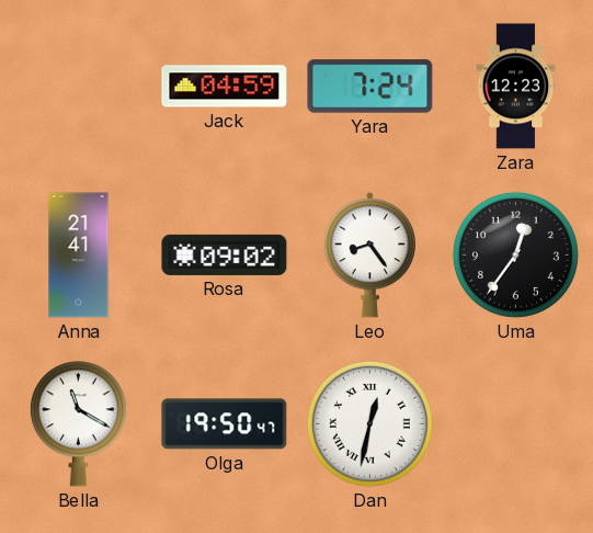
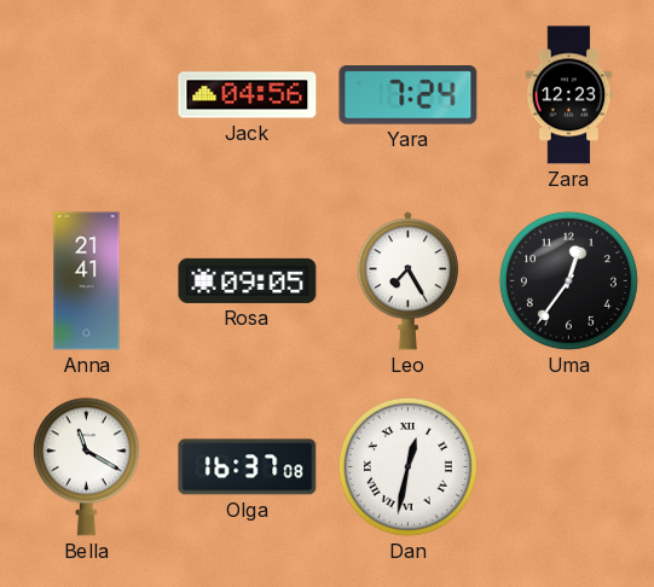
Jack: 04:59 -> 04:56
Rosa: 09:02 -> 09:05
Leo: 8:24 -> 7:25
Olga: 19:50 -> 16:37
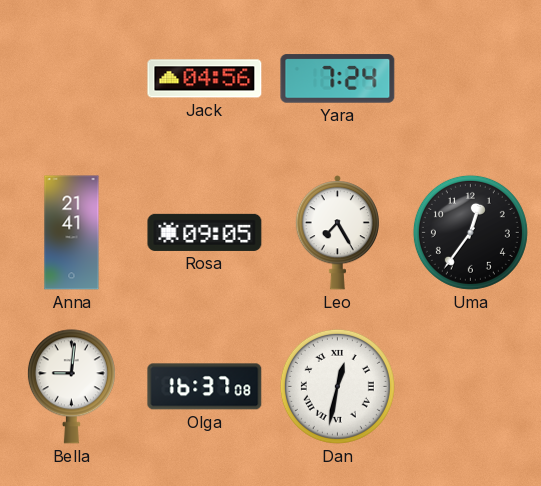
Zara: 12:23 -> none
Bella: 11:20 -> 9:01
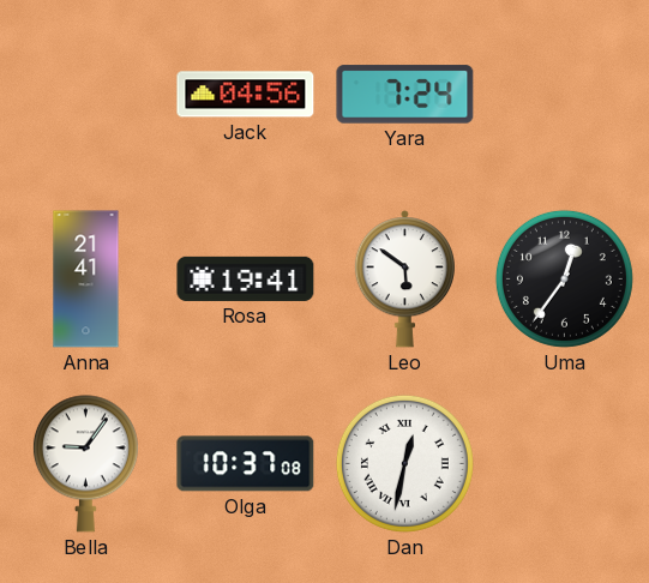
Rosa: 09:05 -> 19:41
Leo: 7:25 -> 5:51
Bella: 9:01 -> 9:06
Olga: 16:37 -> 10:37
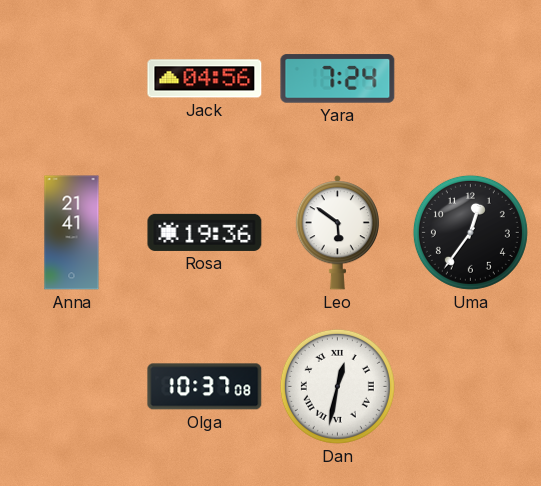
Rosa: 19:41 -> 19:36
Bella: 9:06 -> none
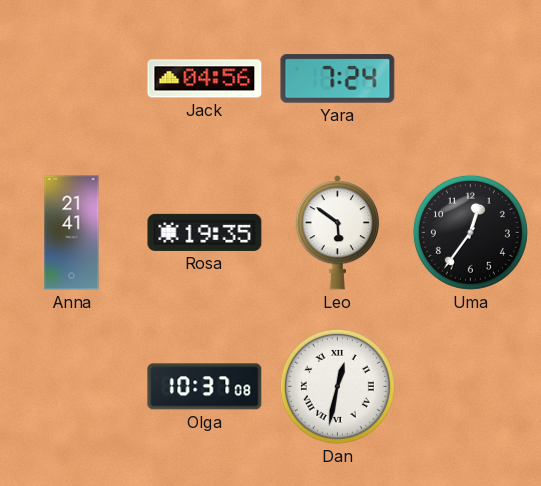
Rosa: 19:36 -> 19:35
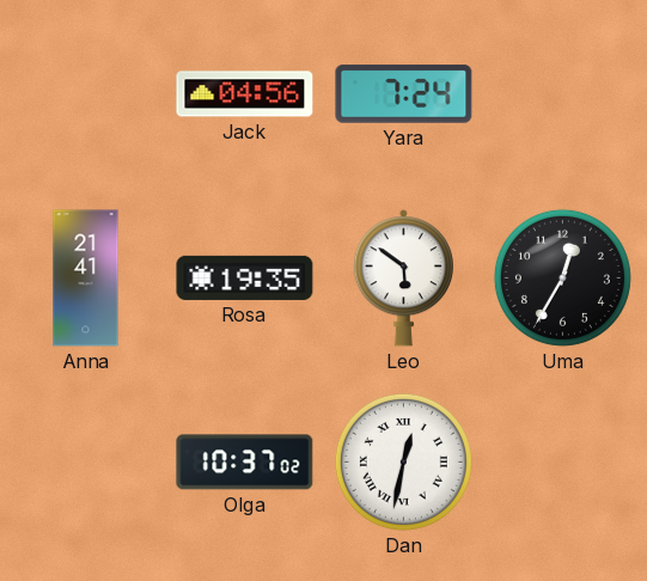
Uma: 12:36 -> 12:35
Olga: 10:37:08 -> 10:37:02
